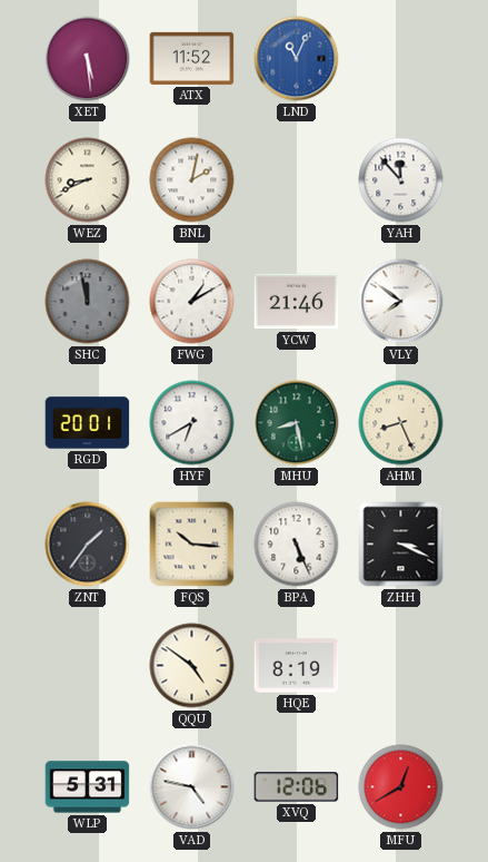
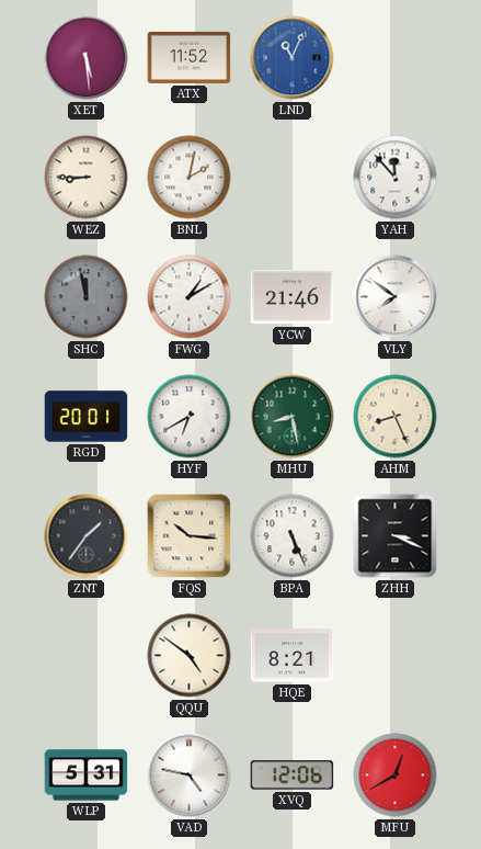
WEZ: 8:41 -> 8:45
HQE: 8:19 -> 8:21
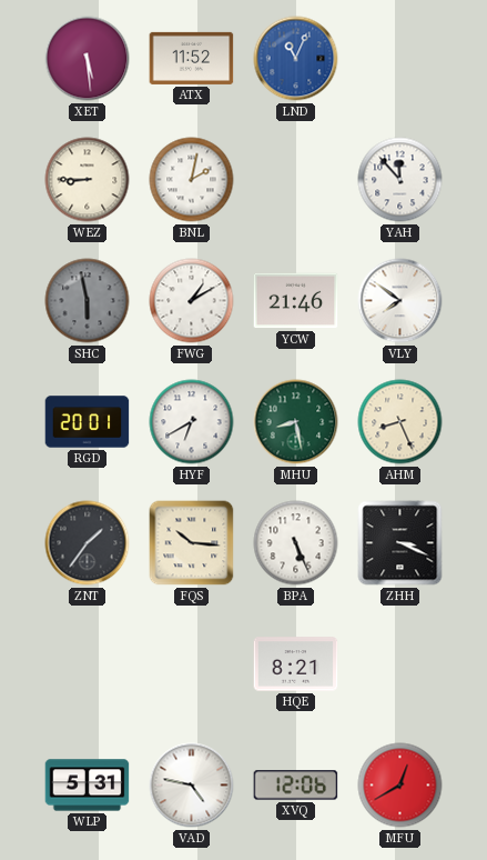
SHC: 11:58 -> 5:58
QQU: 4:51 -> none
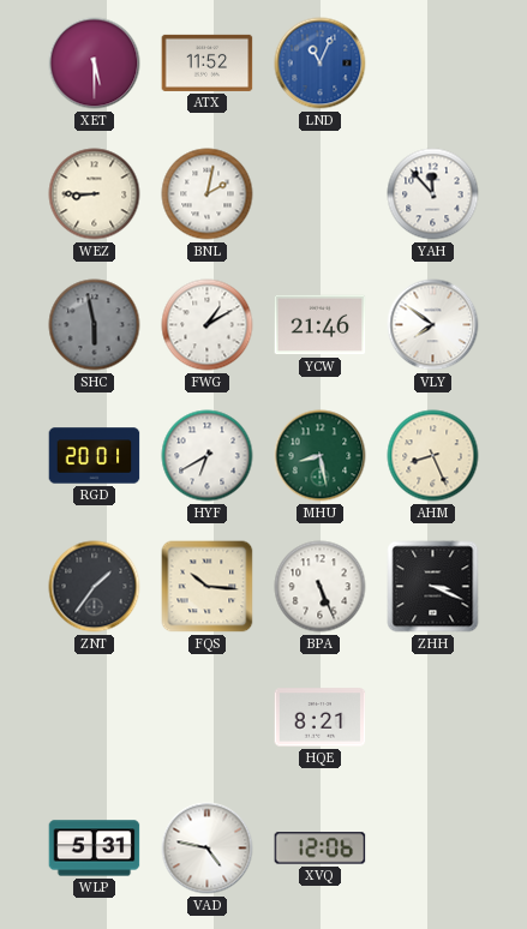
XET: 5:29 -> 5:30
MFU: 12:40 -> none
